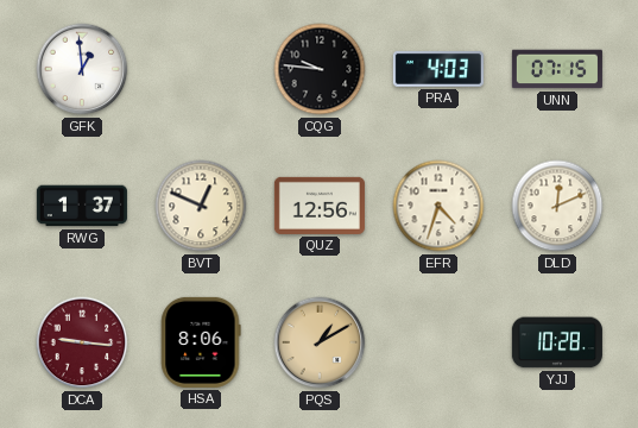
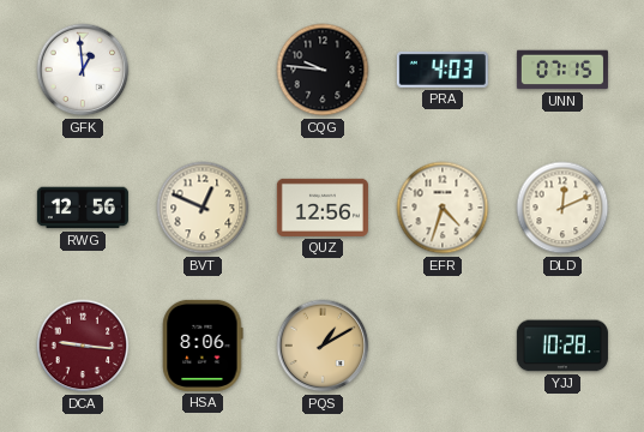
RWG: 1:37 -> 12:56
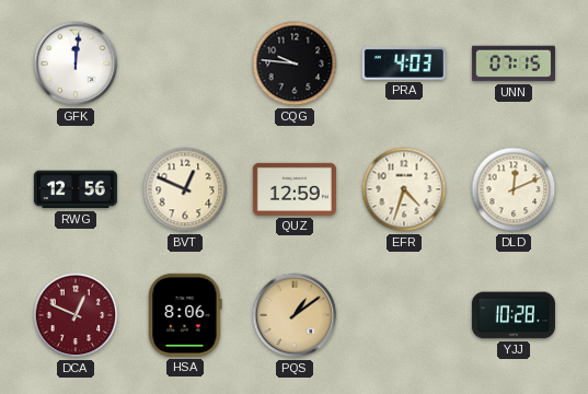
GFK: 12:59 -> 12:01
QUZ: 12:56 -> 12:59
DCA: 9:16 -> 12:49
PQS: 1:10 -> 1:09
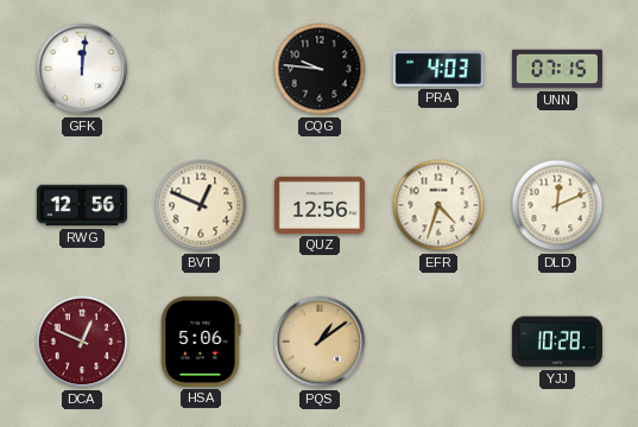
QUZ: 12:59 -> 12:56
HSA: 8:06 -> 5:06
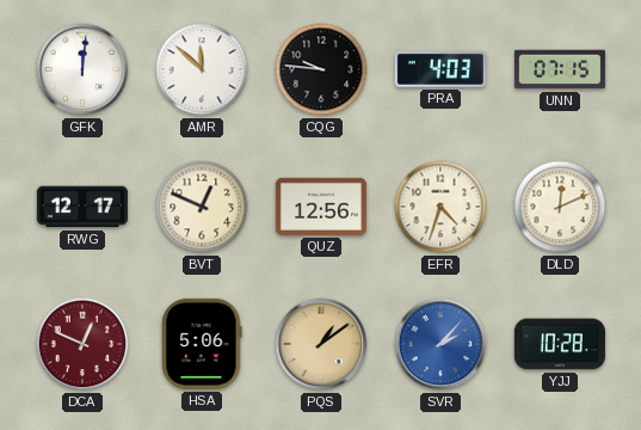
AMR: none -> 11:52
RWG: 12:56 -> 12:17
SVR: none -> 2:07
